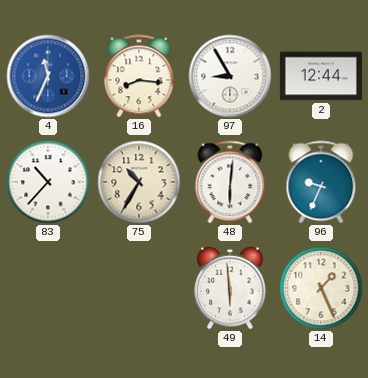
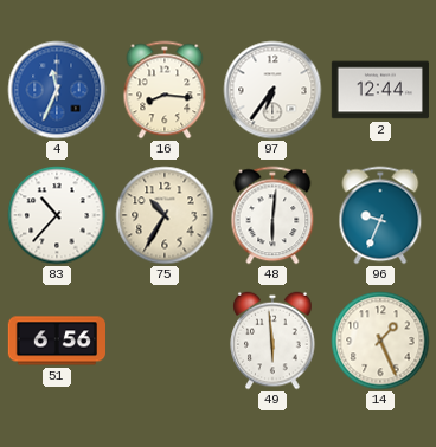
97: 8:55 -> 6:36
51: none -> 6:56
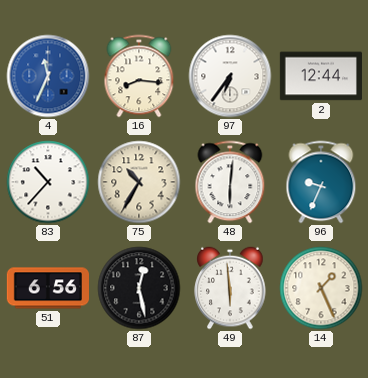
87: none -> 12:28
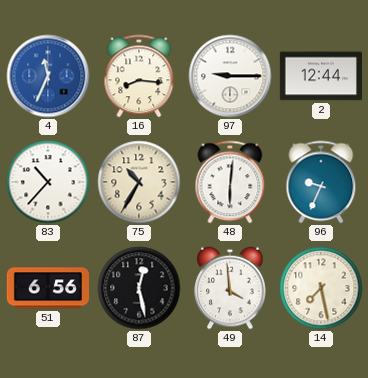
97: 6:36 -> 9:15
49: 5:59 -> 3:59
14: 1:26 -> 7:28
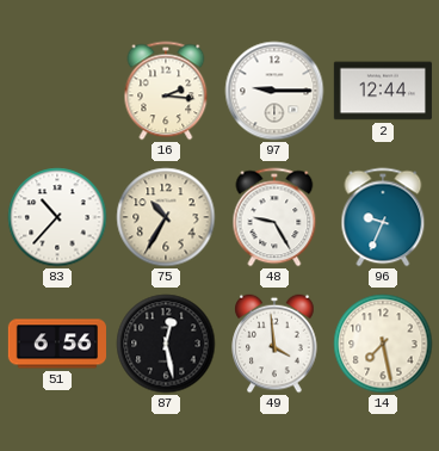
4: 11:34 -> none
16: 8:16 -> 2:16
48: 6:01 -> 9:25
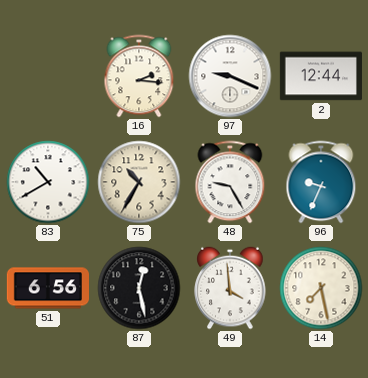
97: 9:15 -> 9:19
83: 10:37 -> 10:40
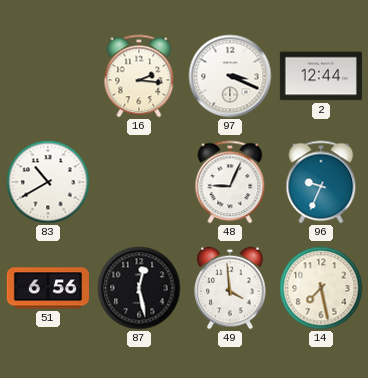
97: 9:19 -> 3:19
75: 10:35 -> none
48: 9:25 -> 9:04
